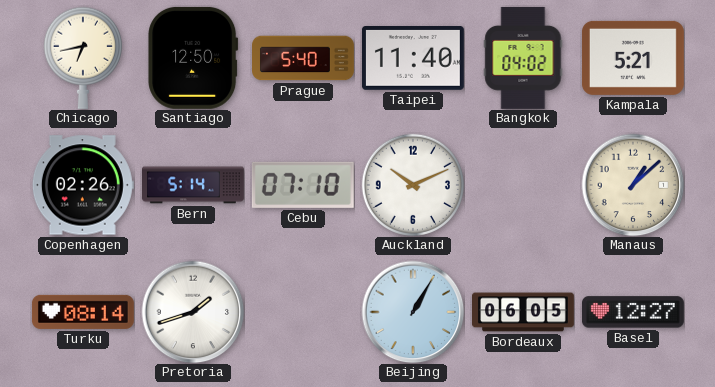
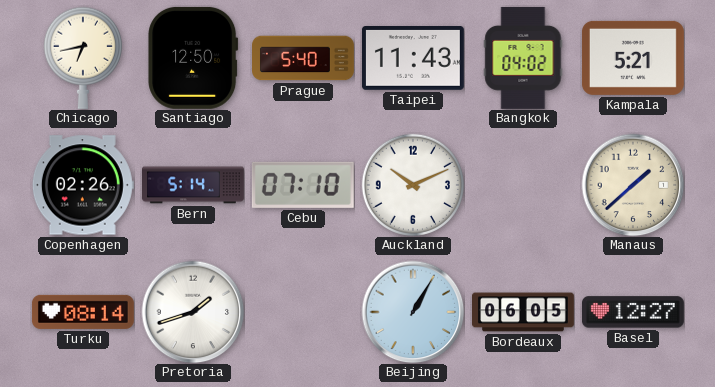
Taipei: 11:40 -> 11:43
Manaus: 1:08 -> 1:38
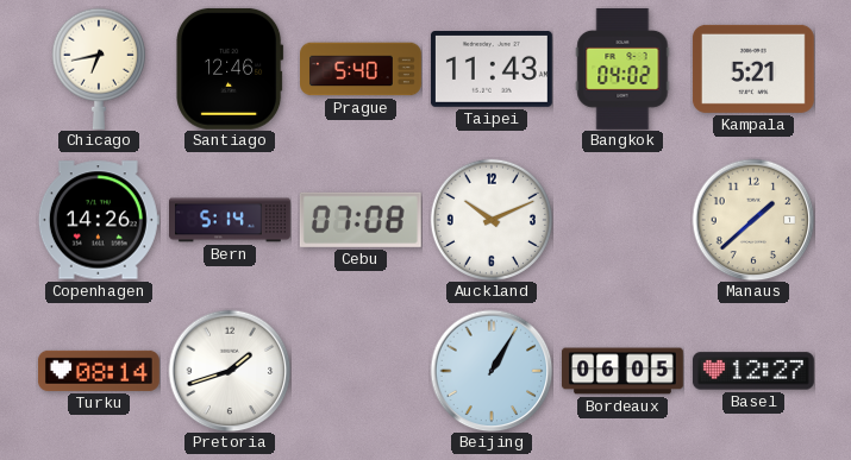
Santiago: 12:50 -> 12:46
Copenhagen: 02:26 -> 14:26
Cebu: 07:10 -> 07:08
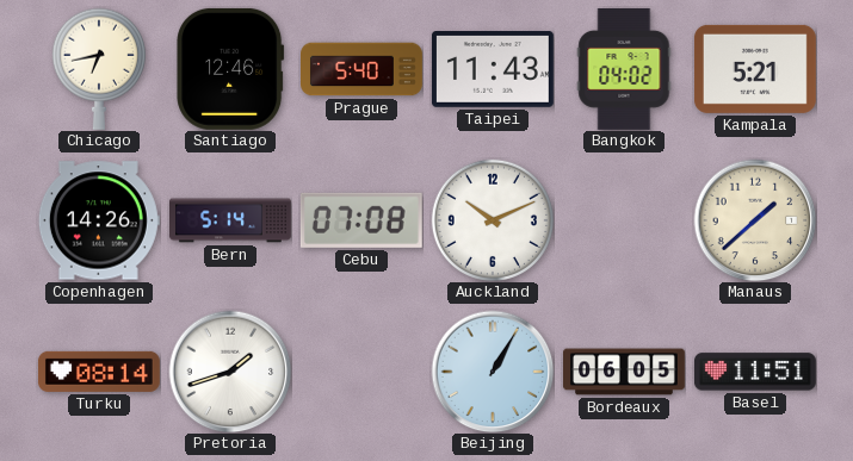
Basel: 12:27 -> 11:51
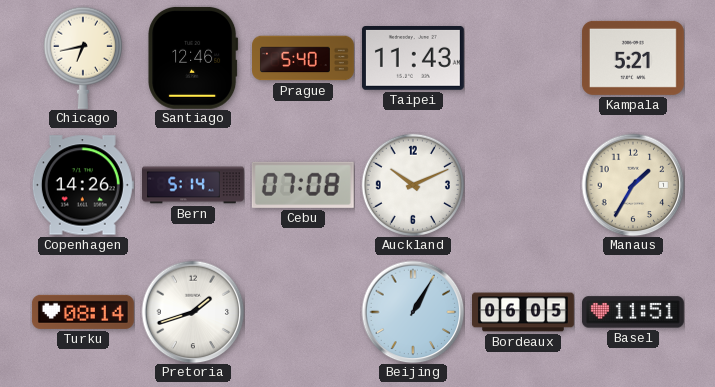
Bangkok: 04:02 -> none
Manaus: 1:38 -> 1:35
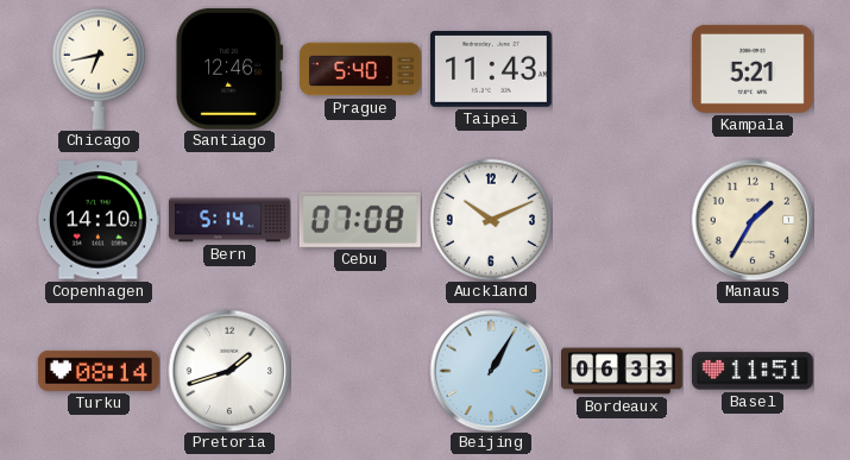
Copenhagen: 14:26 -> 14:10
Bordeaux: 06:05 -> 06:33
